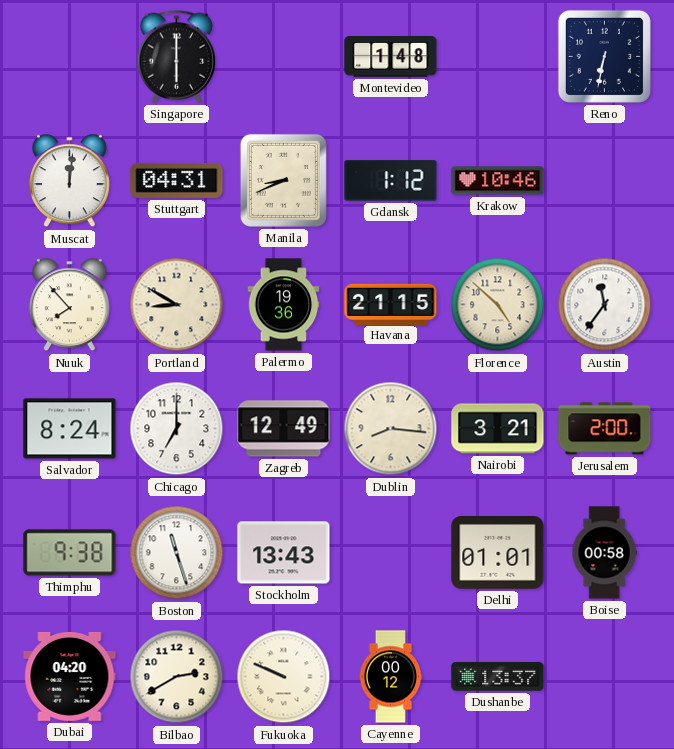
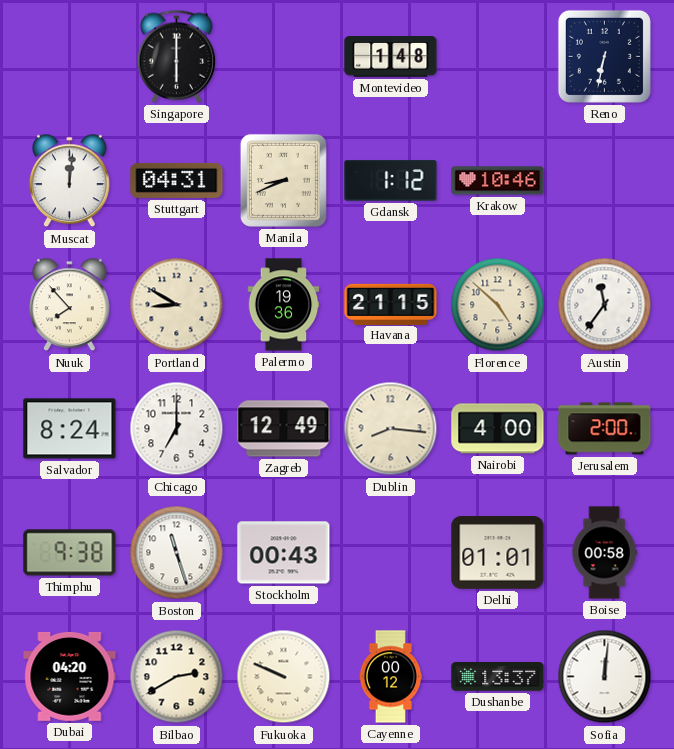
Nairobi: 3:21 -> 4:00
Stockholm: 13:43 -> 00:43
Sofia: none -> 12:01
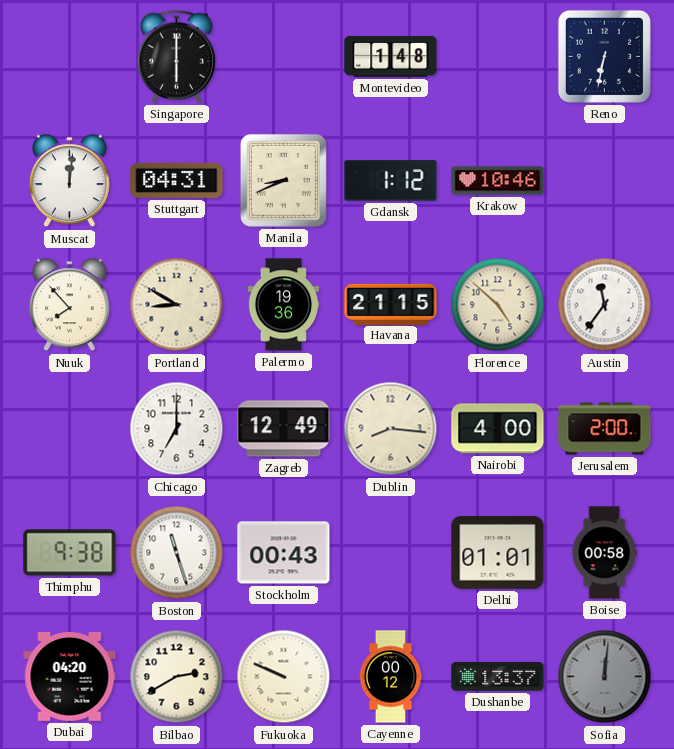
Salvador: 8:24 -> none
Sofia dial: white -> grey
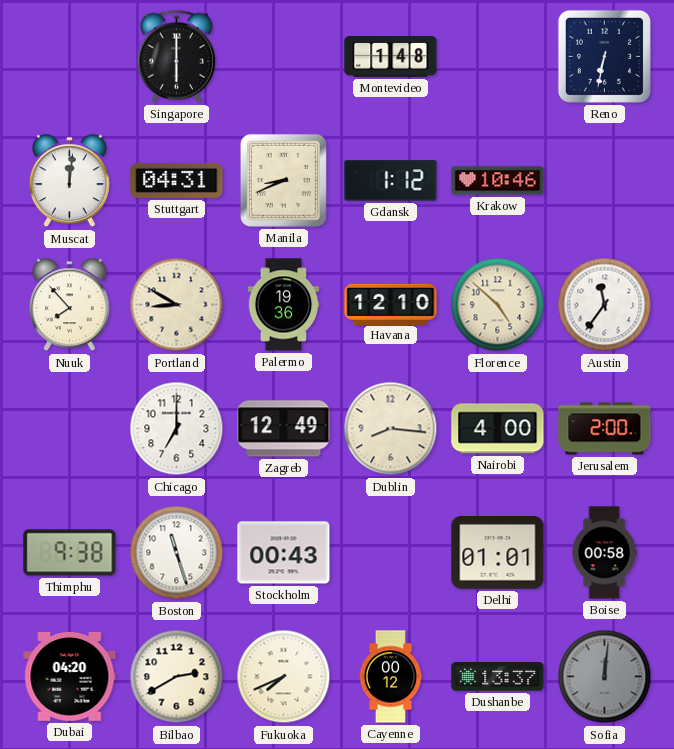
Havana: 21:15 -> 12:10
Fukuoka: 9:49 -> 7:41
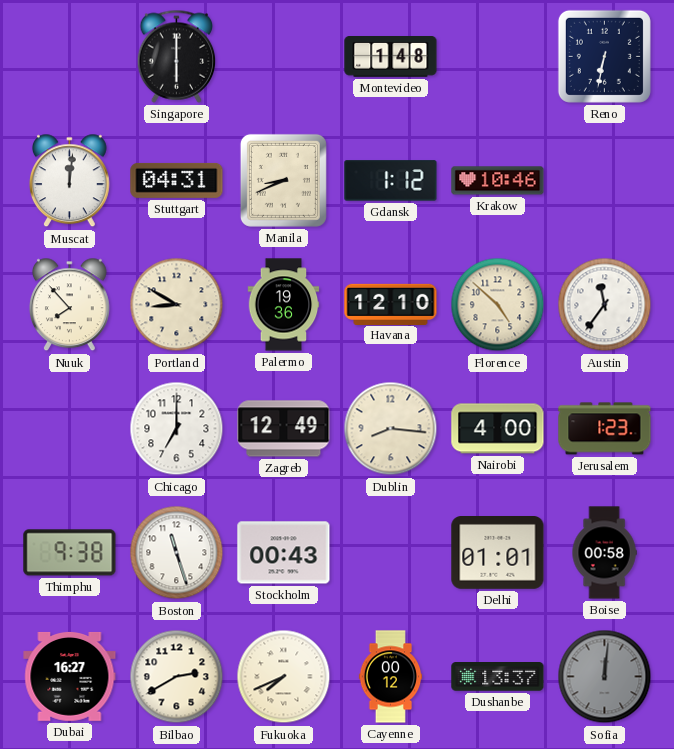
Jerusalem: 2:00 -> 1:23
Dubai: 04:20 -> 16:27
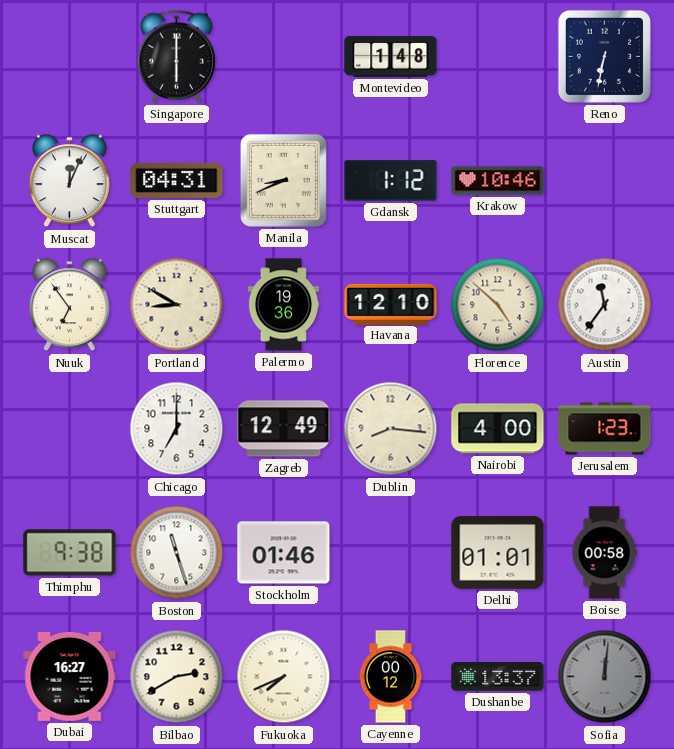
Muscat: 12:01 -> 12:04
Nuuk: 7:53 -> 6:54
Stockholm: 00:43 -> 01:46
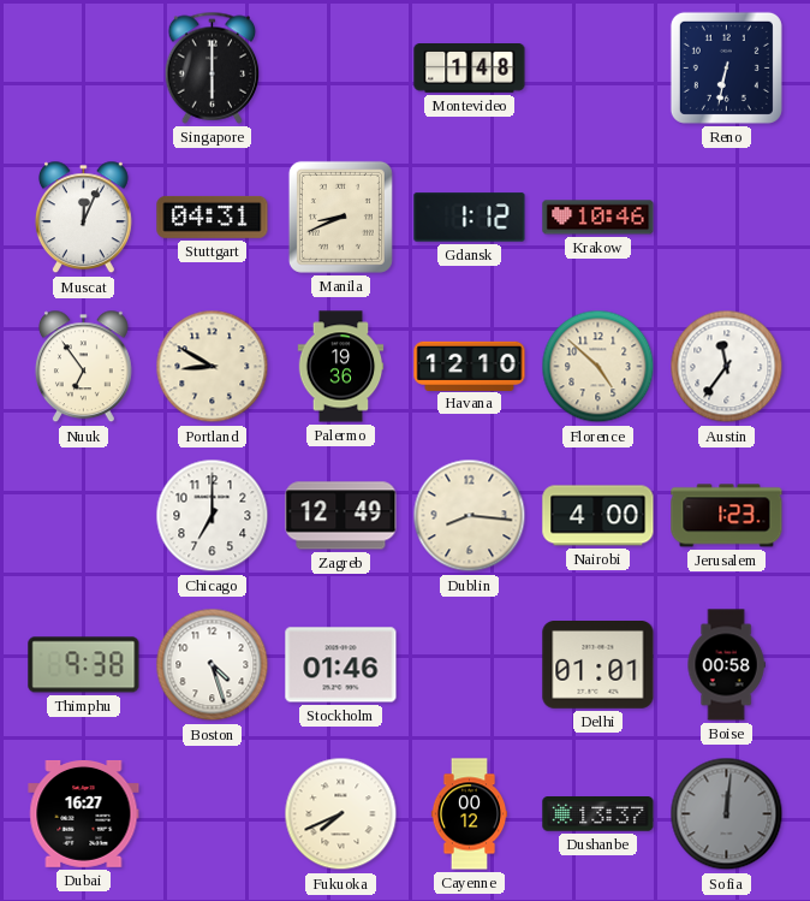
Boston: 11:27 -> 4:27
Bilbao: 2:40 -> none
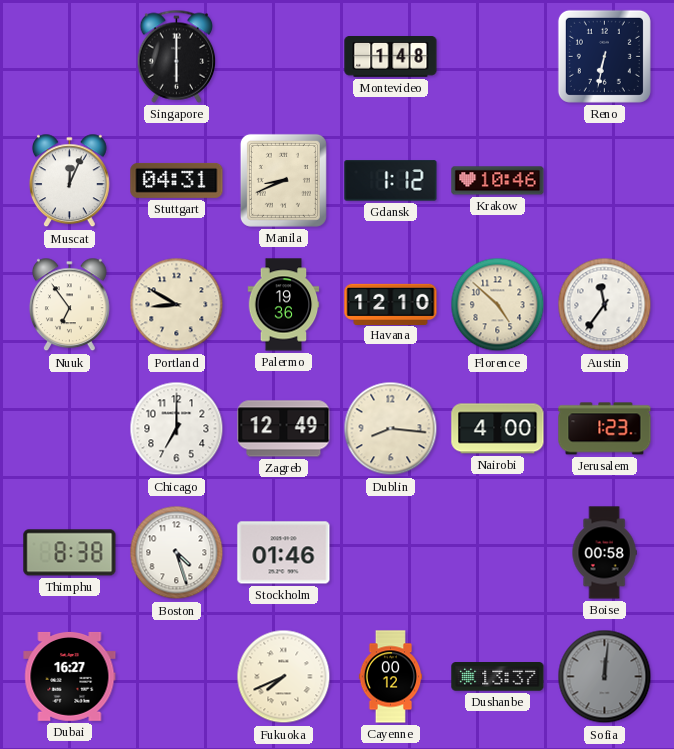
Thimphu: 9:38 -> 8:38
Delhi: 01:01 -> none
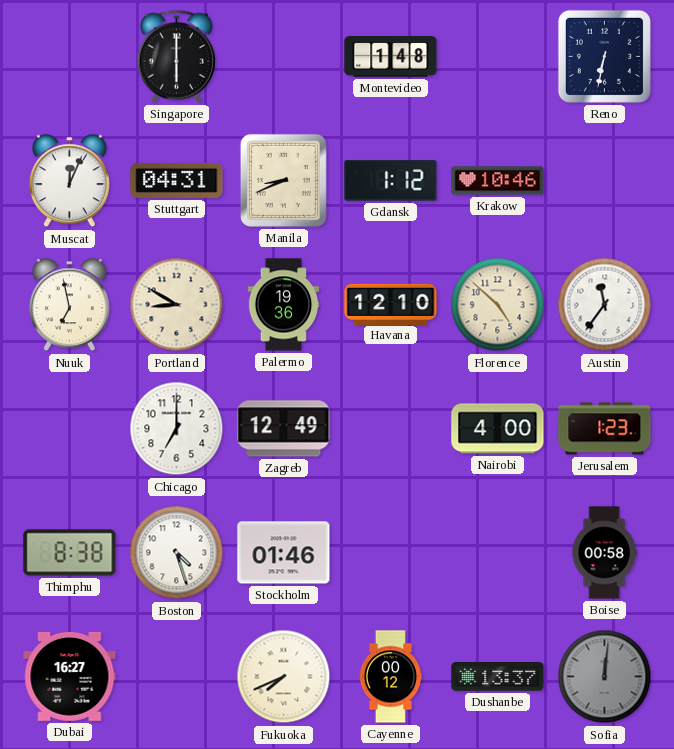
Nuuk: 6:54 -> 6:58
Dublin: 8:16 -> none
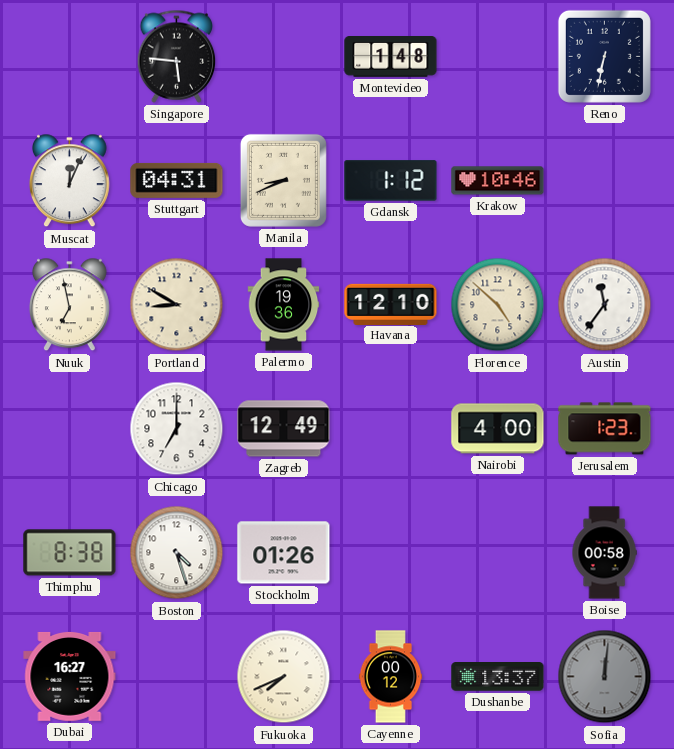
Singapore: 6:00 -> 5:46
Stockholm: 01:46 -> 01:26
